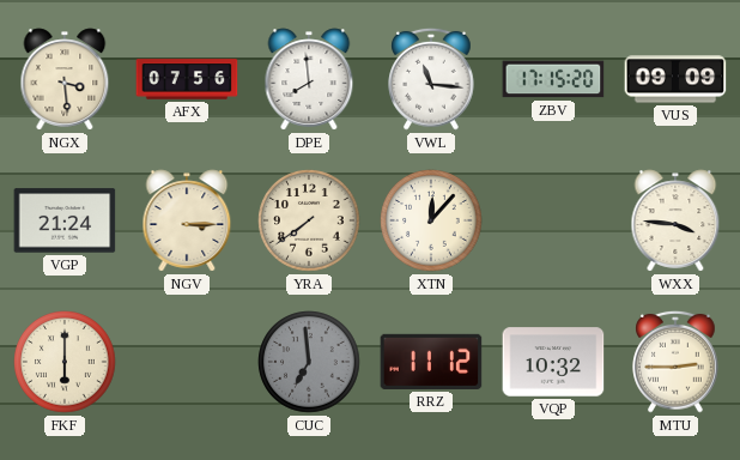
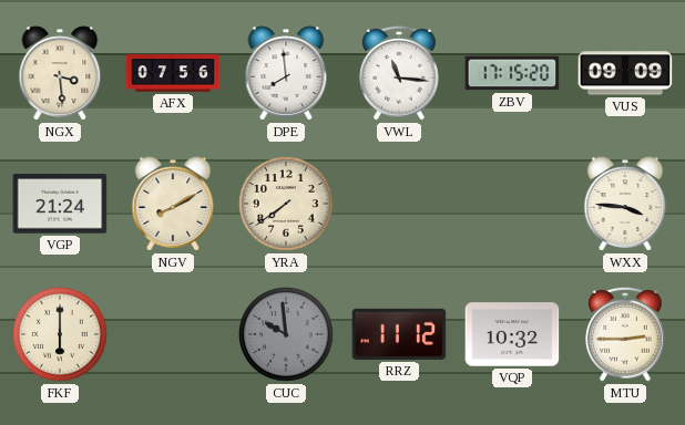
NGV: 3:15 -> 8:10
XTN: 12:07 -> none
CUC: 6:59 -> 9:59
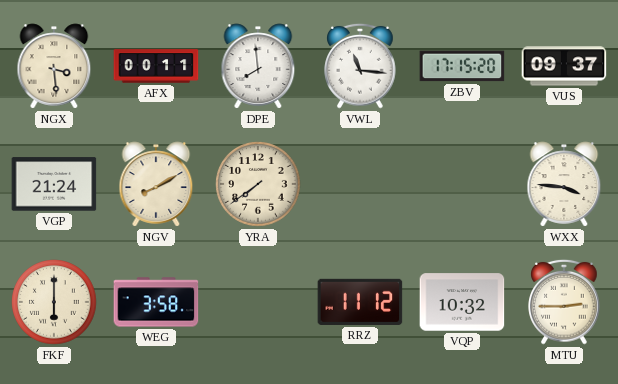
AFX: 07:56 -> 00:11
VUS: 09:09 -> 09:37
WEG: none -> 3:58
CUC: 9:59 -> none
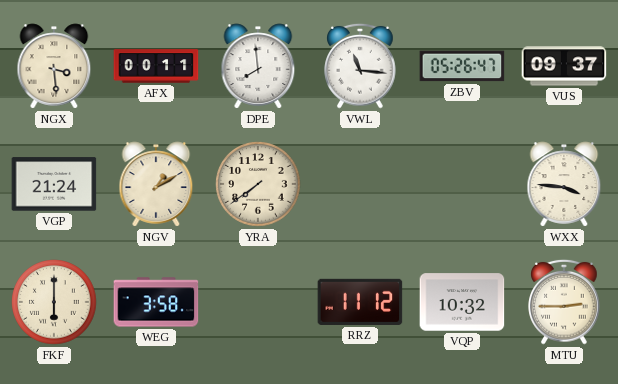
ZBV: 17:15 -> 05:26
NGV: 8:10 -> 1:10
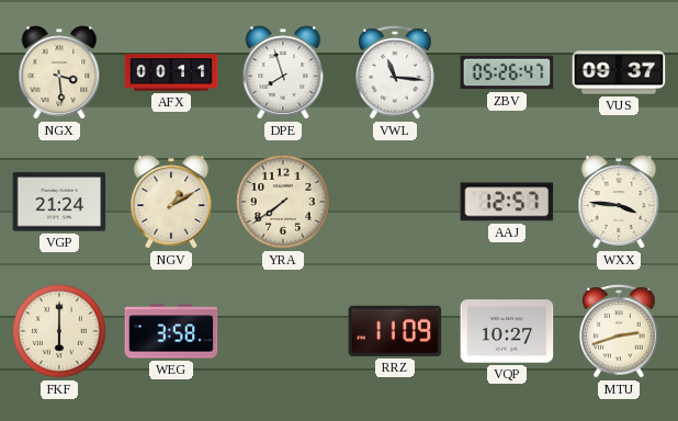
DPE: 7:59 -> 7:57
AAJ: none -> 12:57
RRZ: 11:12 -> 11:09
VQP: 10:32 -> 10:27
MTU: 2:45 -> 2:42
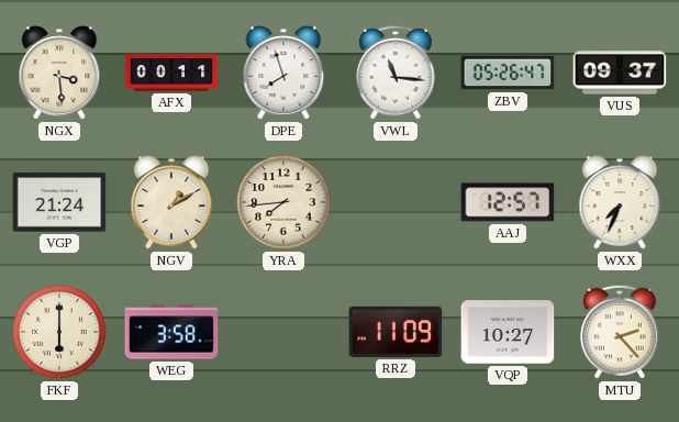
YRA: 7:39 -> 7:44
WXX: 3:46 -> 7:34
MTU: 2:42 -> 2:23
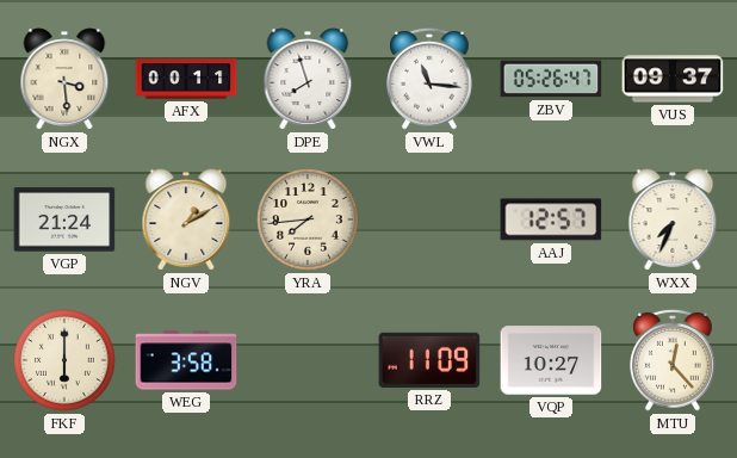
MTU: 2:23 -> 12:23
